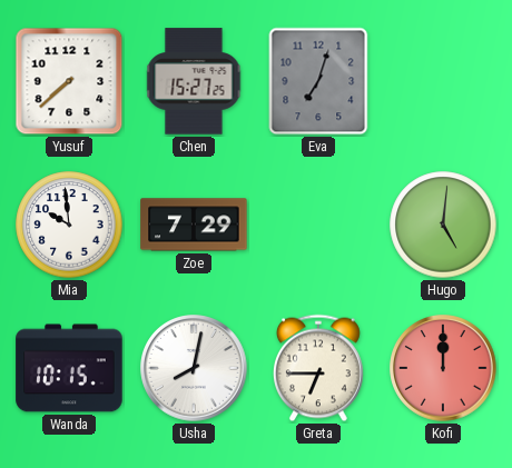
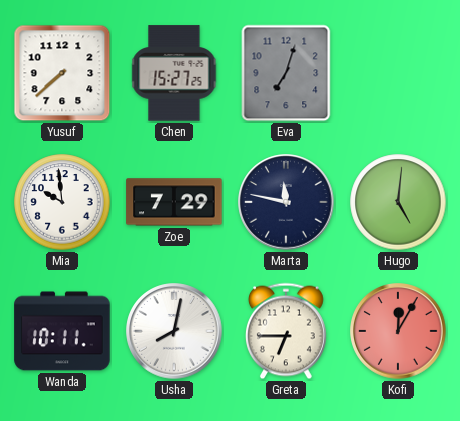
Marta: none -> 11:47
Wanda: 10:15 -> 10:11
Kofi: 12:00 -> 12:05
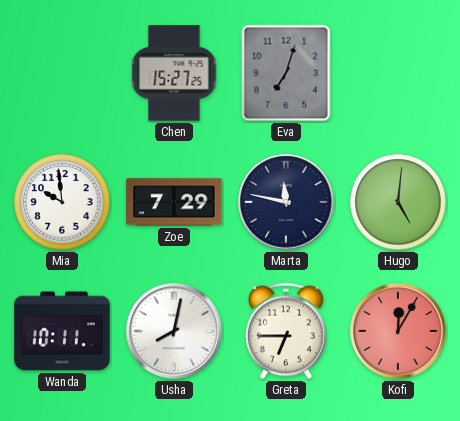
Yusuf: 7:38 -> none
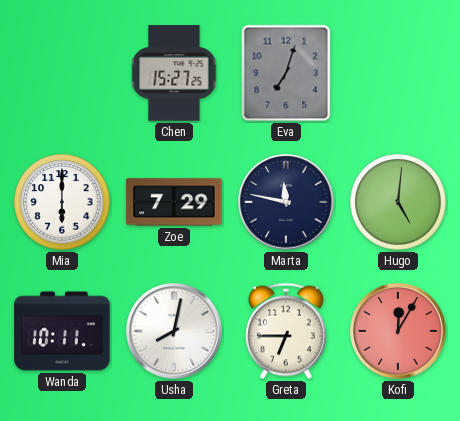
Mia: 9:59 -> 6:00
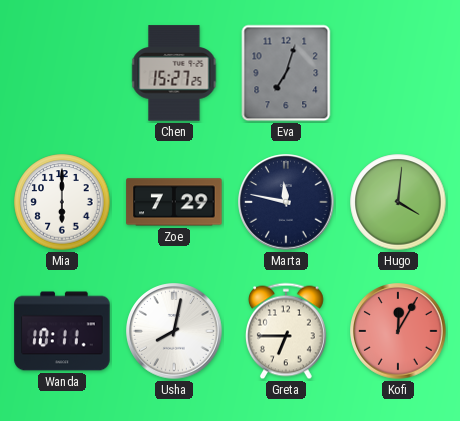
Hugo: 5:01 -> 4:01
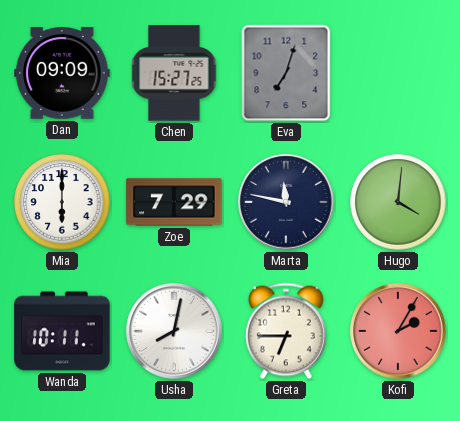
Dan: none -> 09:09
Kofi: 12:05 -> 2:05
